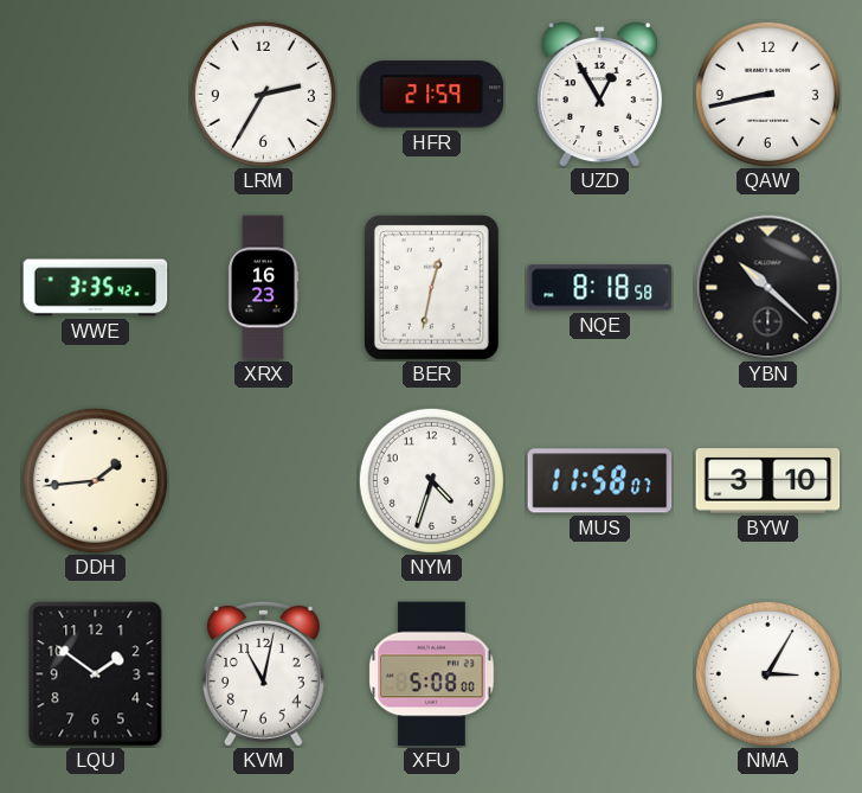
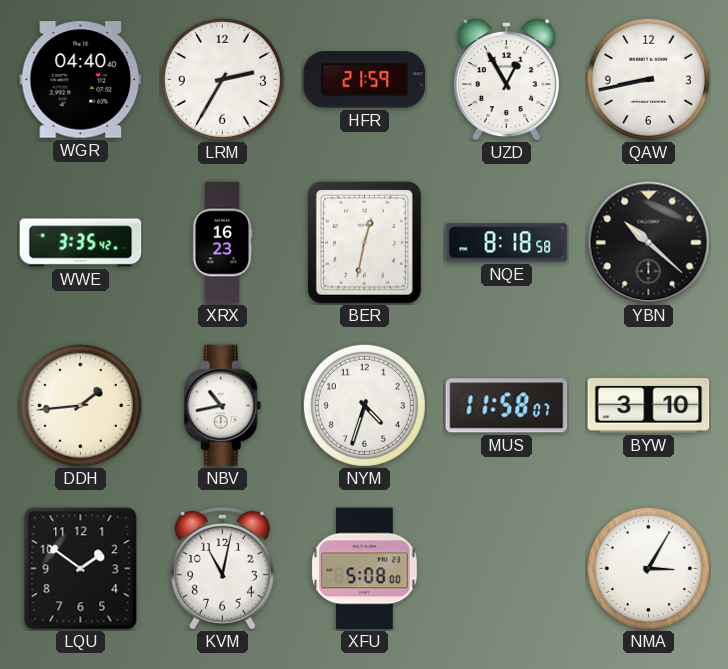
WGR: none -> 04:40
NBV: none -> 10:43
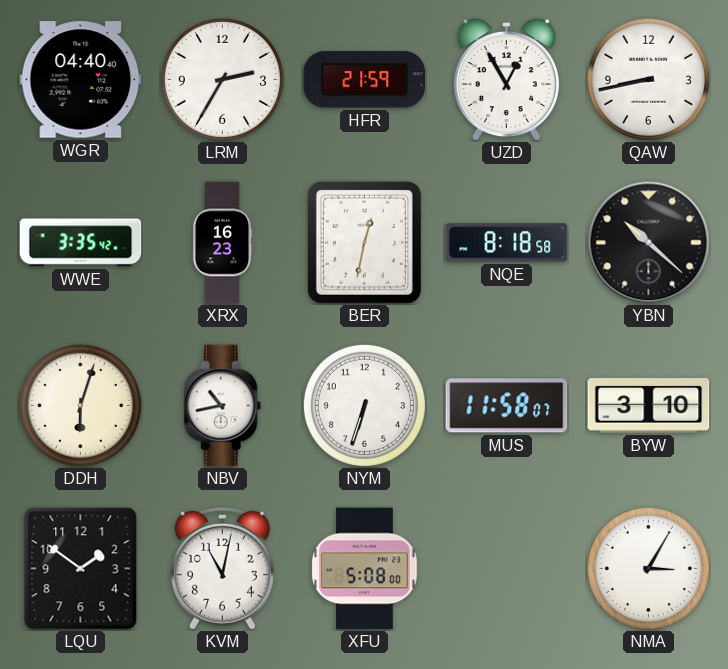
DDH: 1:44 -> 6:03
NYM: 4:33 -> 6:33
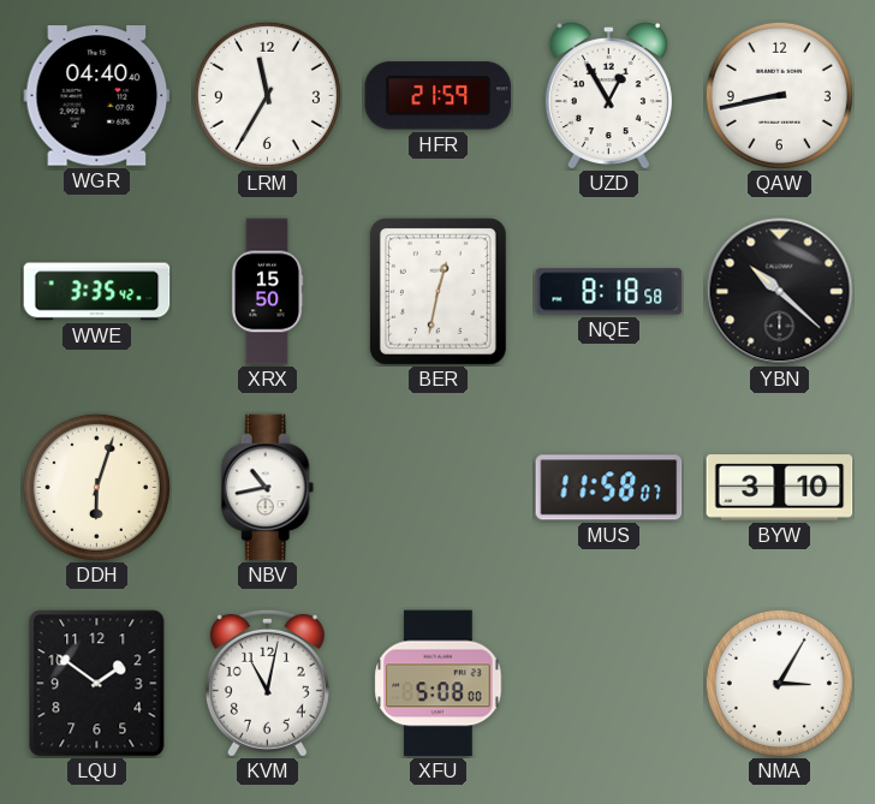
LRM: 2:35 -> 11:35
XRX: 16:23 -> 15:50
NYM: 6:33 -> none
